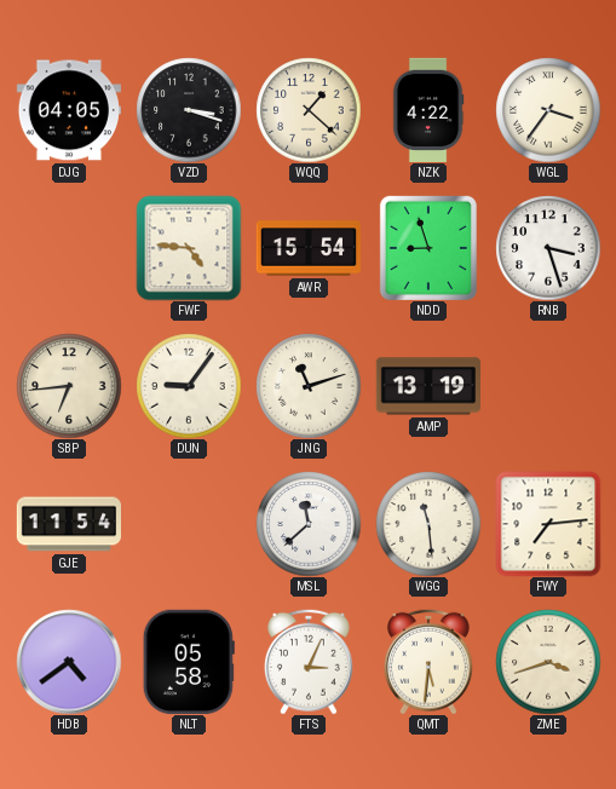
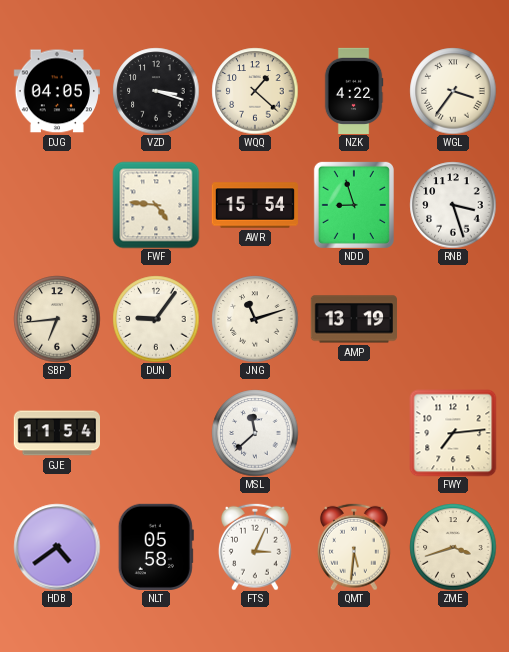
WGG: 11:29 -> none
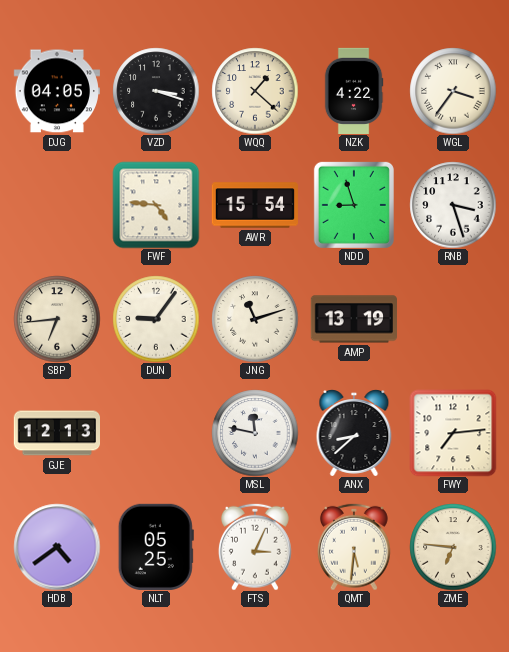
GJE: 11:54 -> 12:13
MSL: 11:38 -> 11:47
ANX: none -> 8:38
NLT: 05:58 -> 05:25
ZME: 3:42 -> 6:46
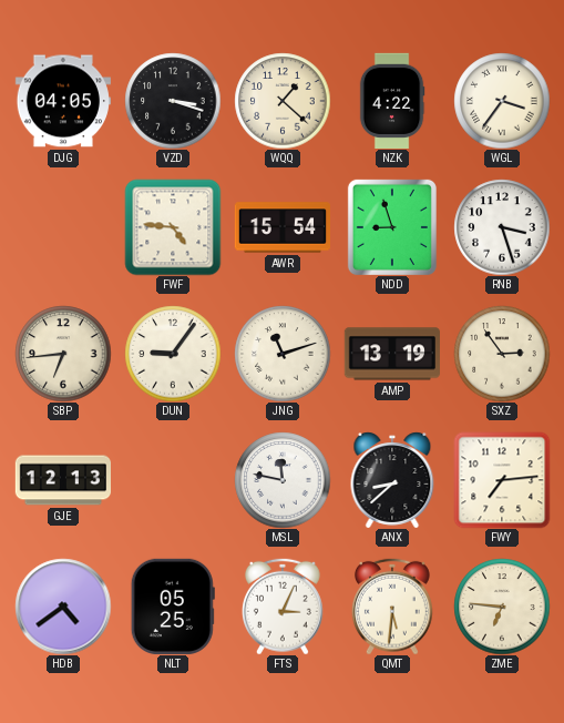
SXZ: none -> 2:54
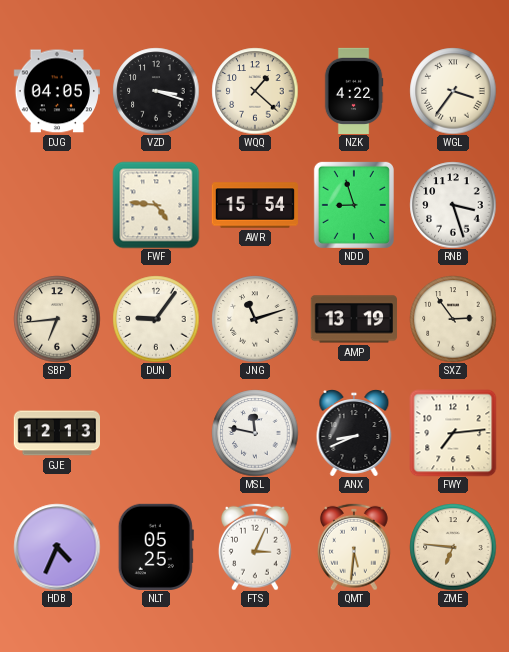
ANX: 8:38 -> 8:41
HDB: 4:39 -> 4:34
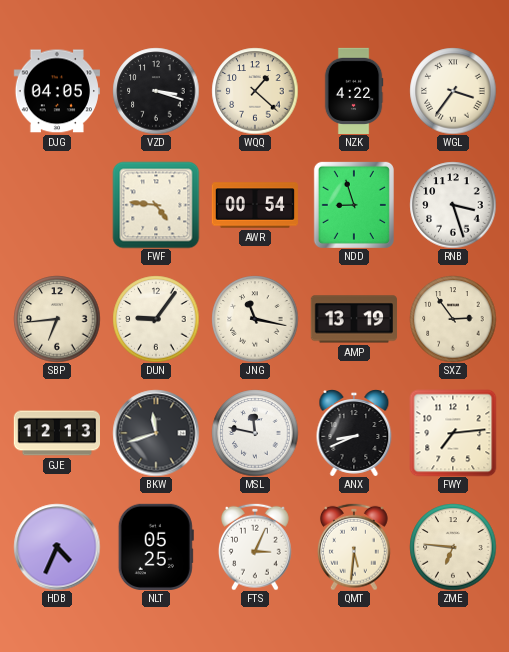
AWR: 15:54 -> 00:54
JNG: 11:12 -> 11:17
BKW: none -> 11:42
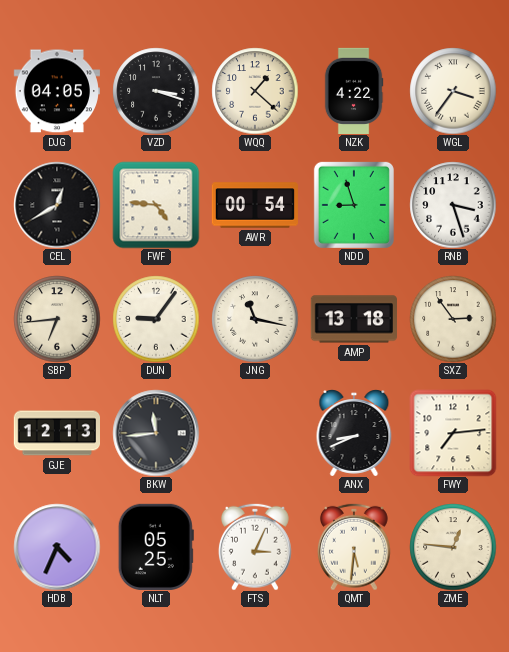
CEL: none -> 12:40
AMP: 13:19 -> 13:18
BKW: 11:42 -> 11:44
MSL: 11:47 -> none
ZME: 6:46 -> 12:46
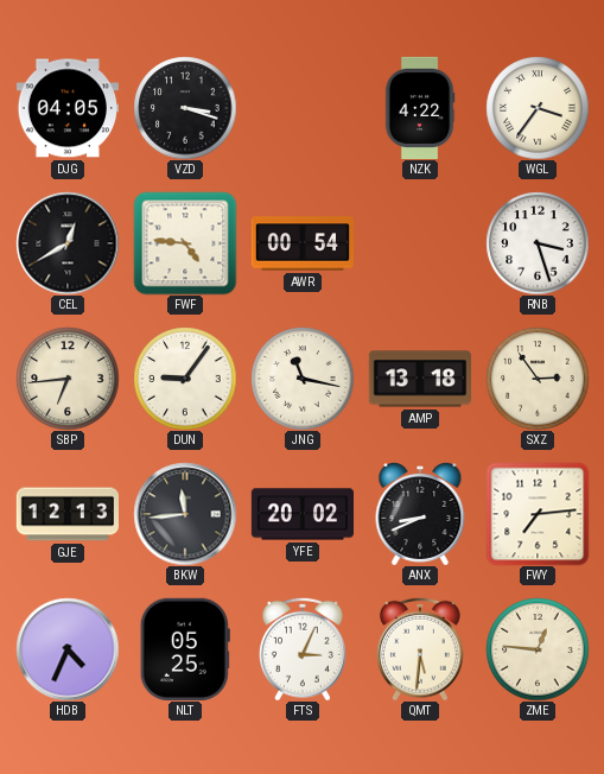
WQQ: 1:22 -> none
NDD: 8:57 -> none
YFE: none -> 20:02
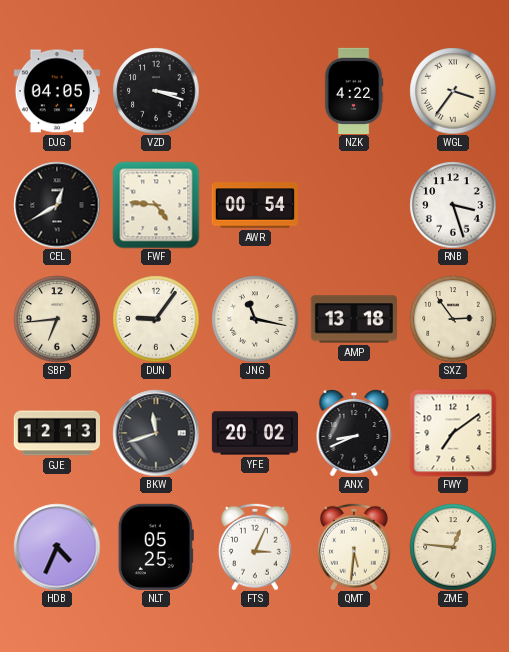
BKW: 11:44 -> 11:42
FWY: 7:14 -> 7:09
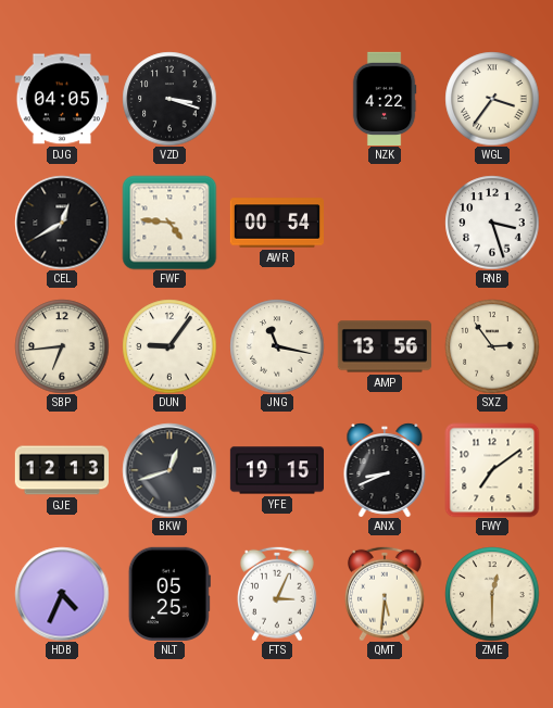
AMP: 13:18 -> 13:56
BKW: 11:42 -> 12:42
YFE: 20:02 -> 19:15
ZME: 12:46 -> 12:30
